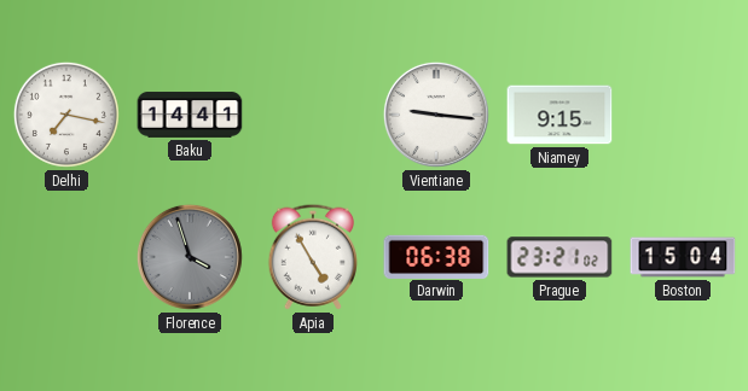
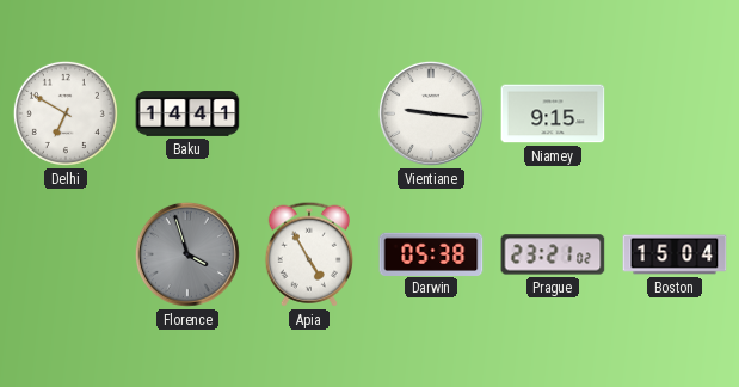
Delhi: 7:17 -> 6:50
Darwin: 06:38 -> 05:38
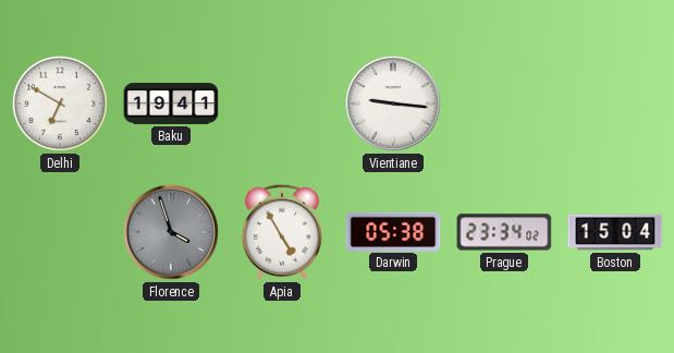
Baku: 14:41 -> 19:41
Niamey: 9:15 -> none
Prague: 23:21 -> 23:34
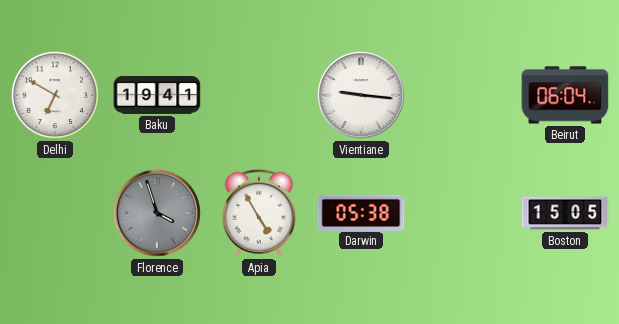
Beirut: none -> 06:04
Prague: 23:34 -> none
Boston: 15:04 -> 15:05
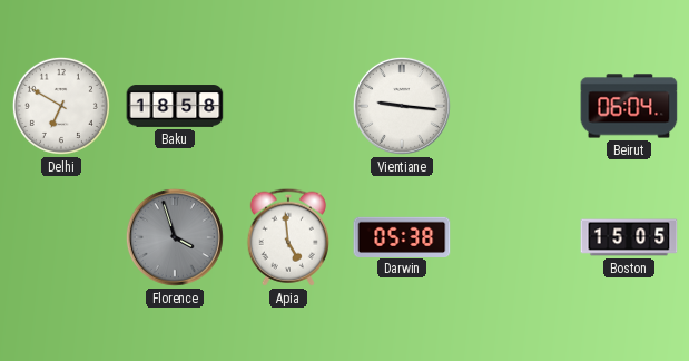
Baku: 19:41 -> 18:58
Apia: 4:55 -> 4:59
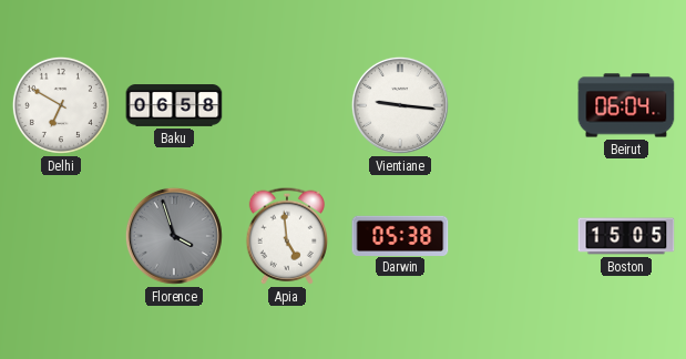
Baku: 18:58 -> 06:58
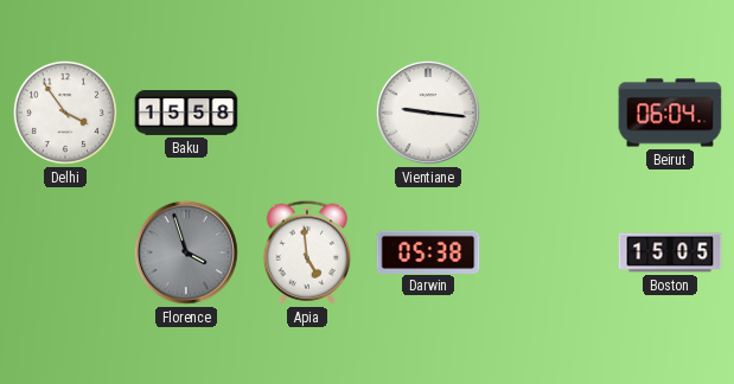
Delhi: 6:50 -> 3:54
Baku: 06:58 -> 15:58
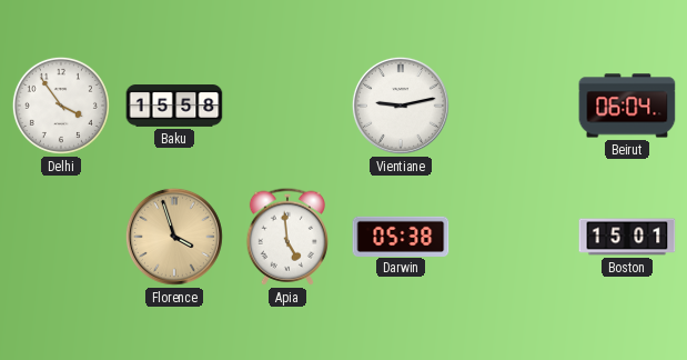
Vientiane: 9:16 -> 9:13
Florence dial: grey -> champagne
Boston: 15:05 -> 15:01
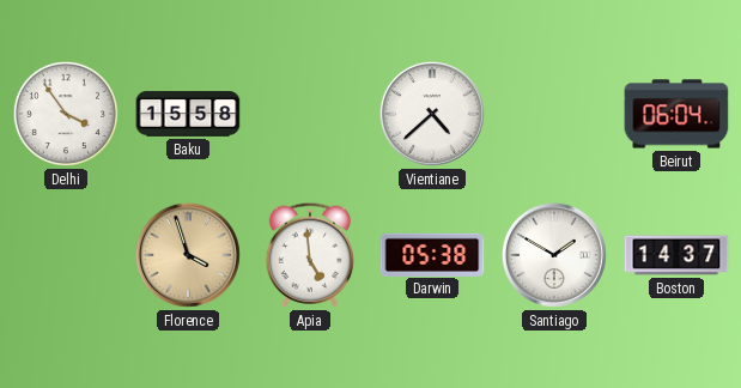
Vientiane: 9:13 -> 4:38
Santiago: none -> 1:50
Boston: 15:01 -> 14:37
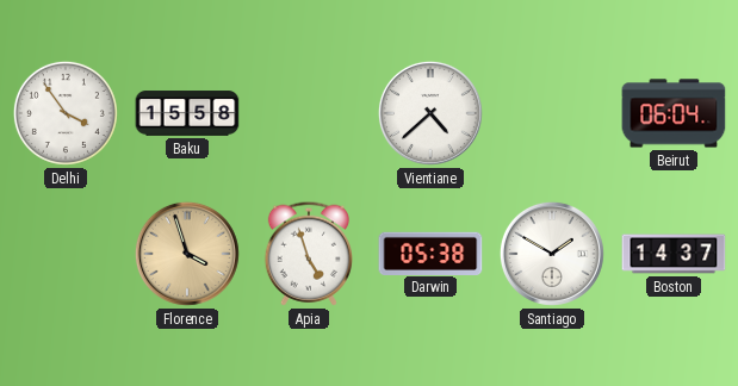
Apia: 4:59 -> 4:57
